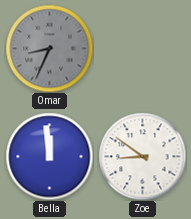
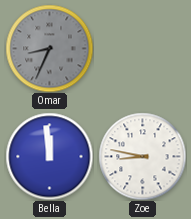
Zoe: 8:51 -> 8:47
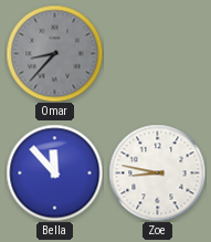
Omar: 8:34 -> 8:37
Bella: 11:59 -> 11:53
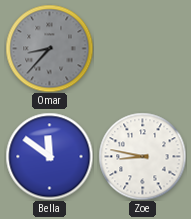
Bella: 11:53 -> 11:51
